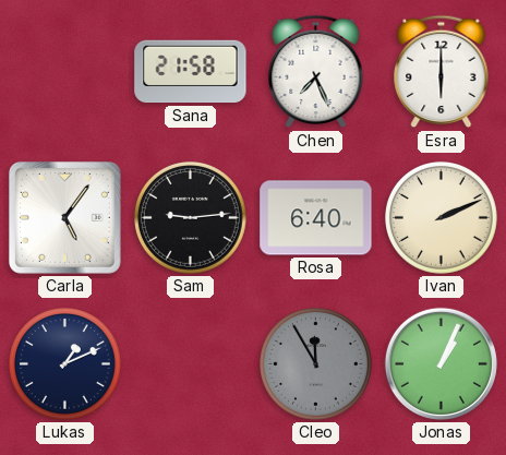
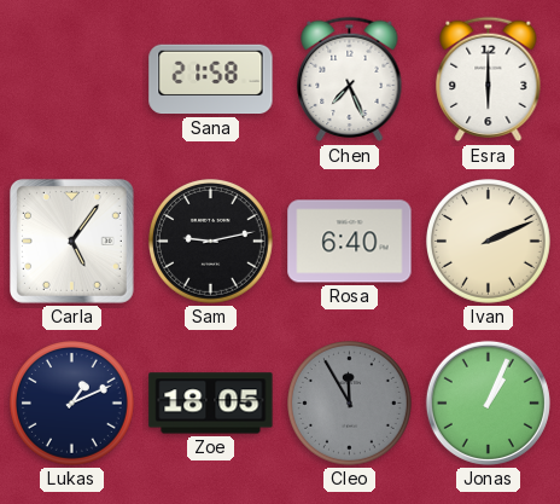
Sam: 9:14 -> 9:13
Zoe: none -> 18:05
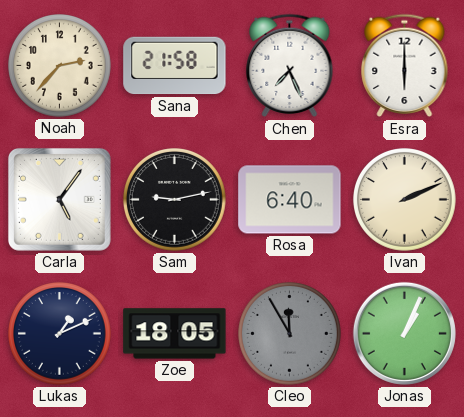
Noah: none -> 2:37
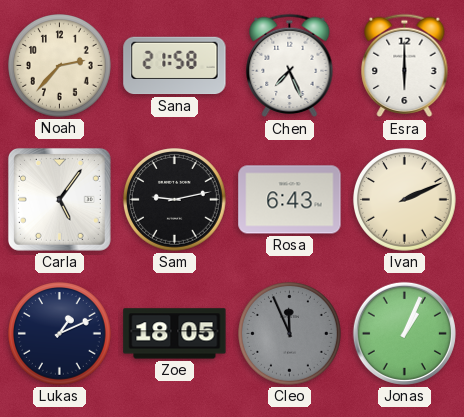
Rosa: 6:40 -> 6:43
Cleo: 11:55 -> 11:56
